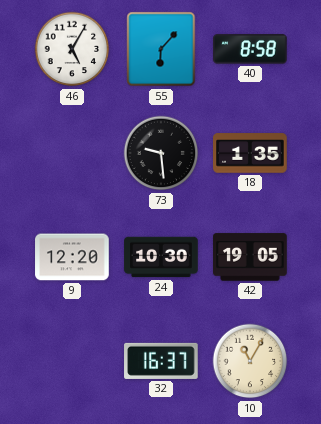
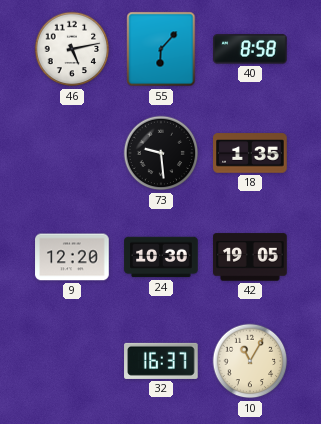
46: 5:05 -> 5:13
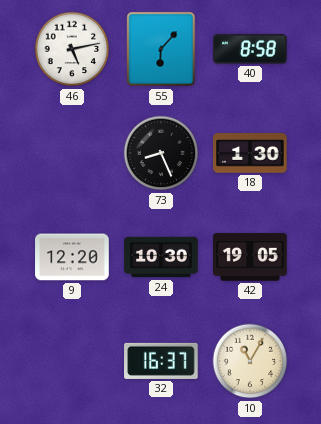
73: 9:29 -> 8:26
18: 1:35 -> 1:30
